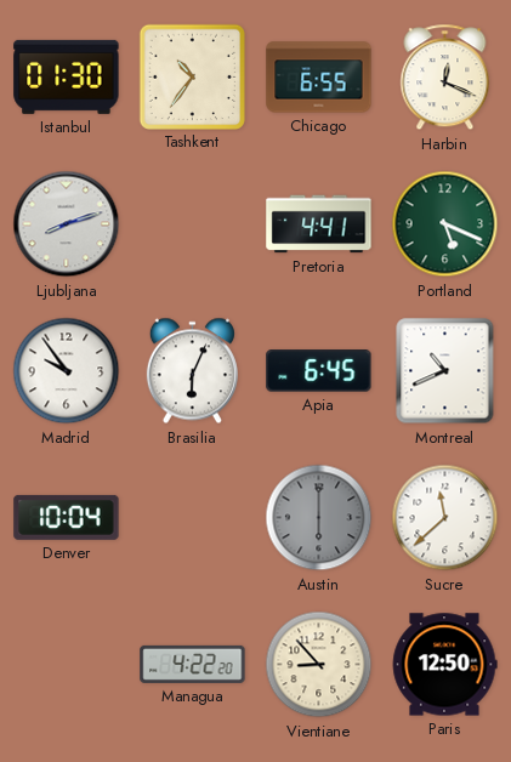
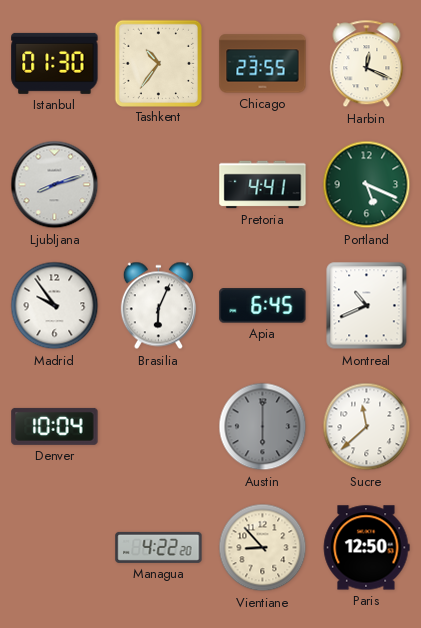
Chicago: 6:55 -> 23:55
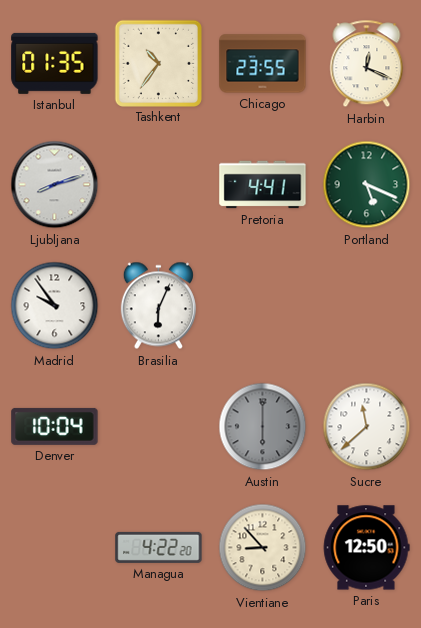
Istanbul: 01:30 -> 01:35
Apia: 6:45 -> none
Montreal: 10:41 -> none
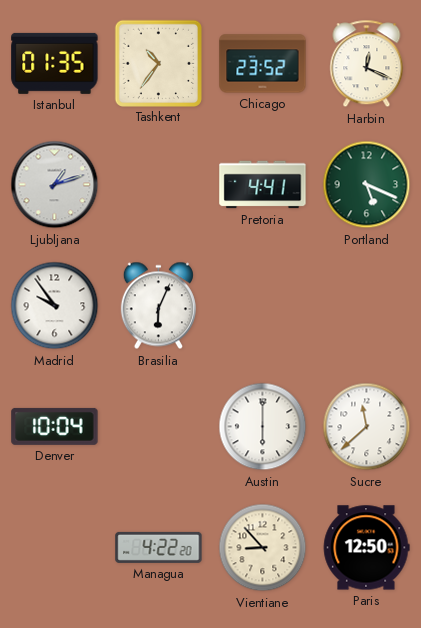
Chicago: 23:55 -> 23:52
Ljubljana: 8:12 -> 1:12
Austin dial: grey -> white
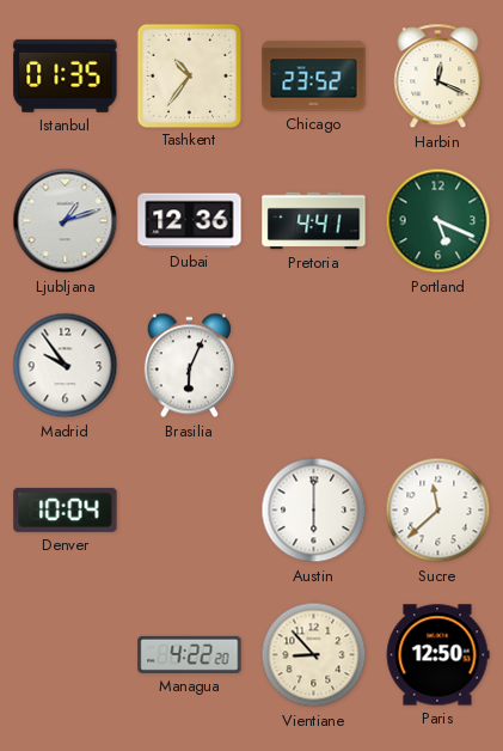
Dubai: none -> 12:36
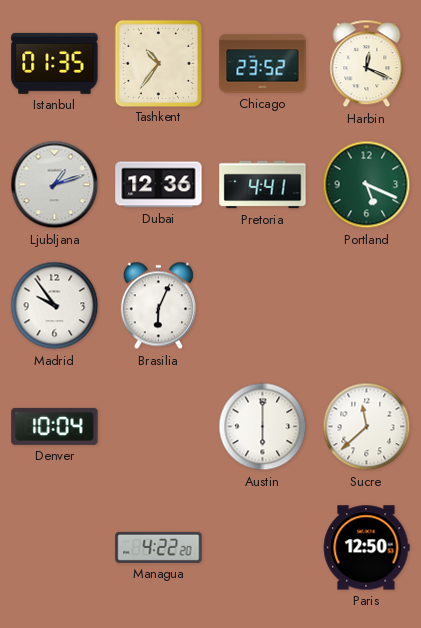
Vientiane: 8:53 -> none
